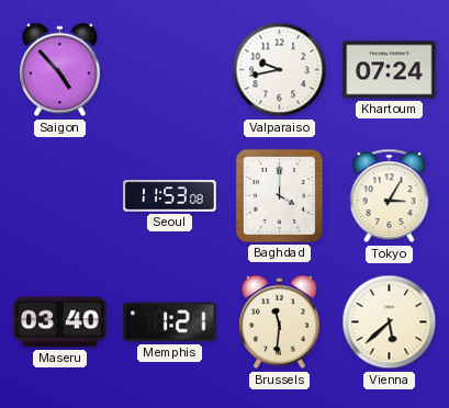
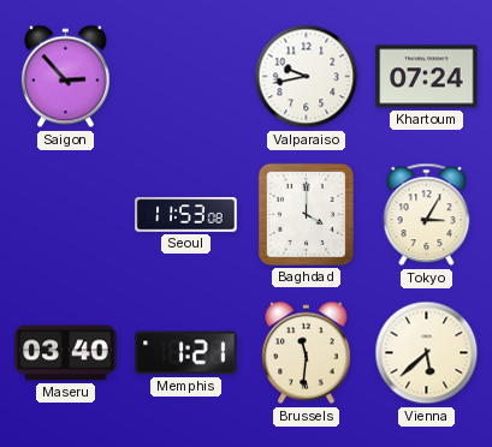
Saigon: 4:53 -> 2:53
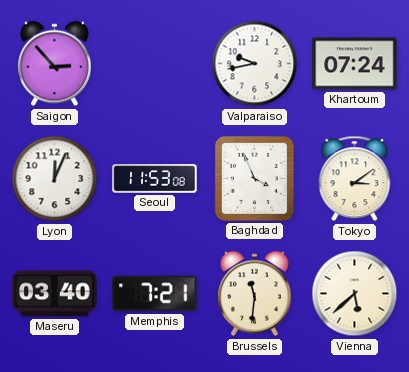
Lyon: none -> 12:04
Baghdad: 4:00 -> 3:56
Tokyo: 3:05 -> 3:09
Memphis: 1:21 -> 7:21
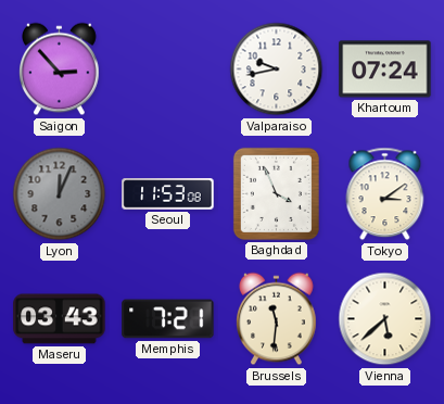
Lyon dial: white -> grey
Maseru: 03:40 -> 03:43
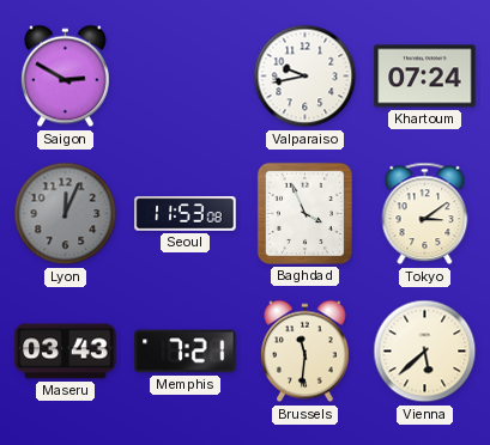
Saigon: 2:53 -> 2:50
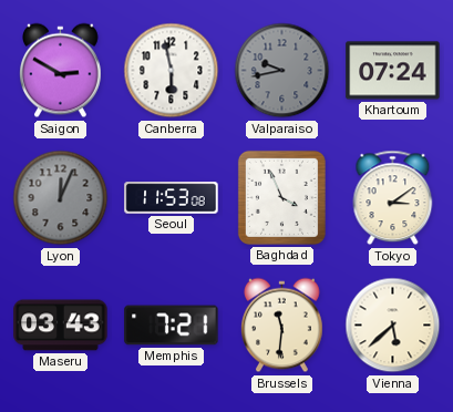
Canberra: none -> 5:58
Valparaiso dial: white -> grey
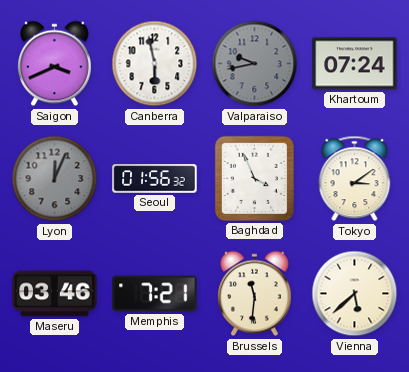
Saigon: 2:50 -> 3:41
Seoul: 11:53 -> 01:56
Maseru: 03:43 -> 03:46
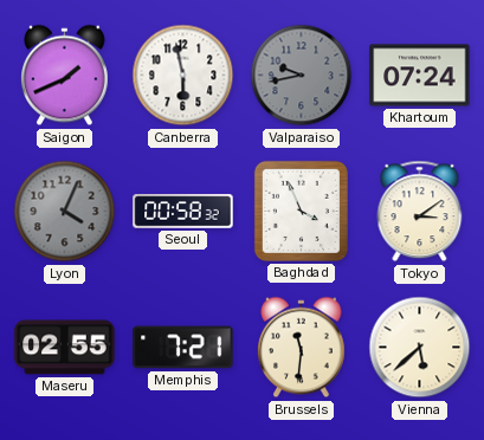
Saigon: 3:41 -> 1:41
Lyon: 12:04 -> 4:04
Seoul: 01:56 -> 00:58
Maseru: 03:46 -> 02:55
